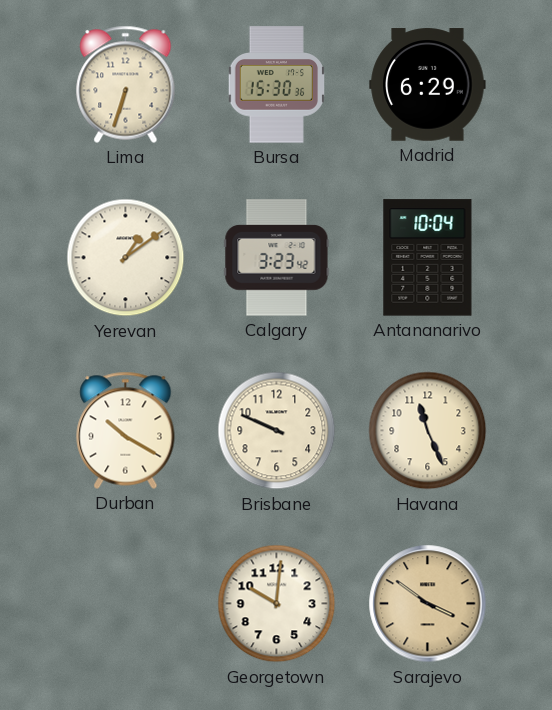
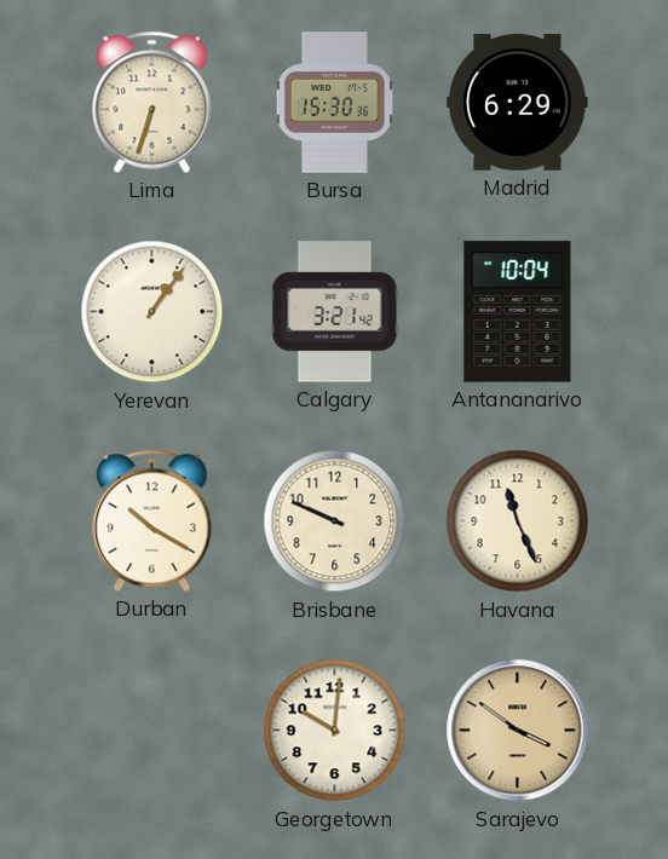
Yerevan: 1:09 -> 1:06
Calgary: 3:23 -> 3:21
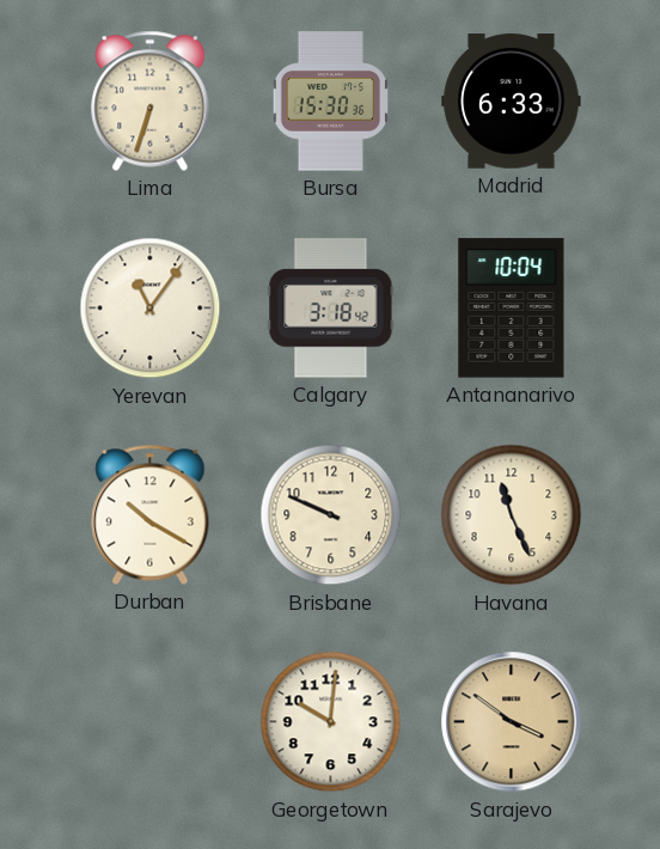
Madrid: 6:29 -> 6:33
Yerevan: 1:06 -> 11:06
Calgary: 3:21 -> 3:18
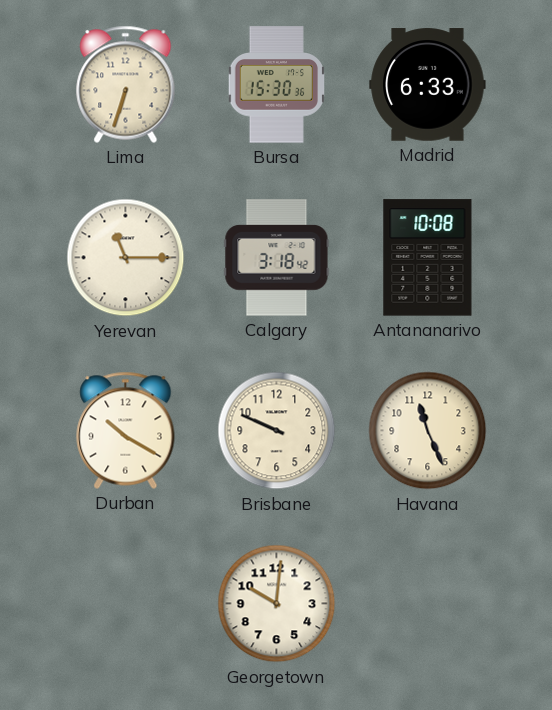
Yerevan: 11:06 -> 11:15
Antananarivo: 10:04 -> 10:08
Sarajevo: 3:51 -> none
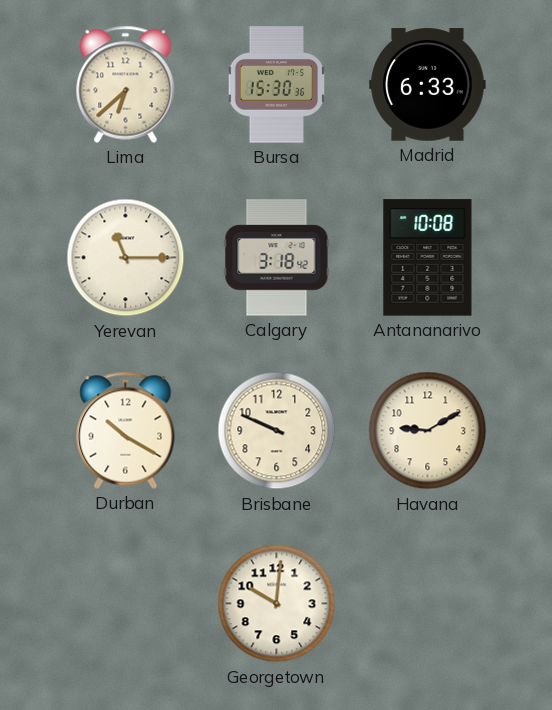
Lima: 6:33 -> 6:38
Havana: 11:26 -> 9:10
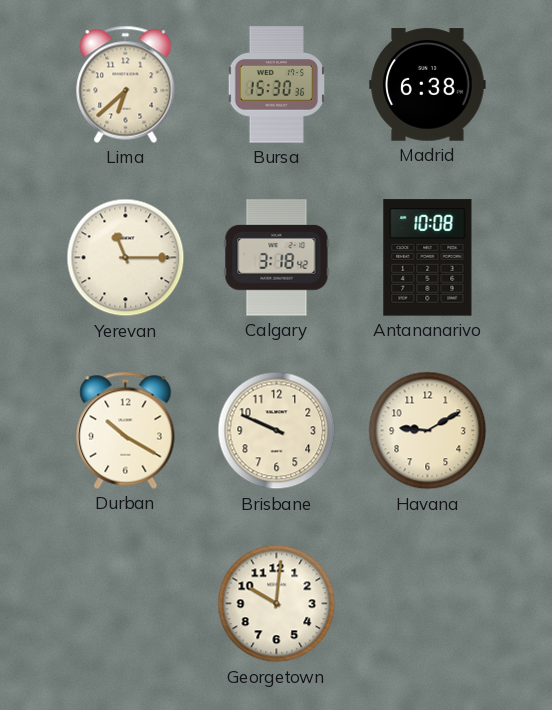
Madrid: 6:33 -> 6:38
